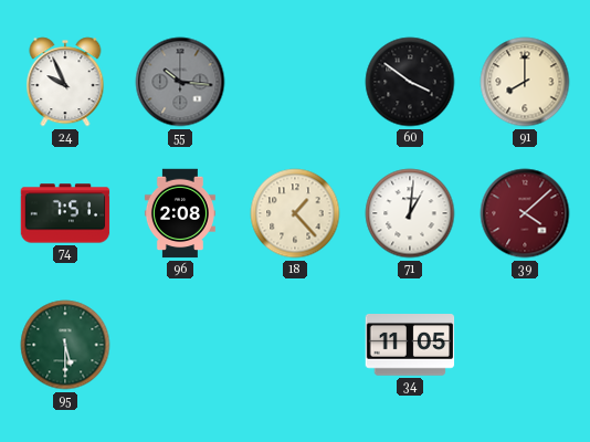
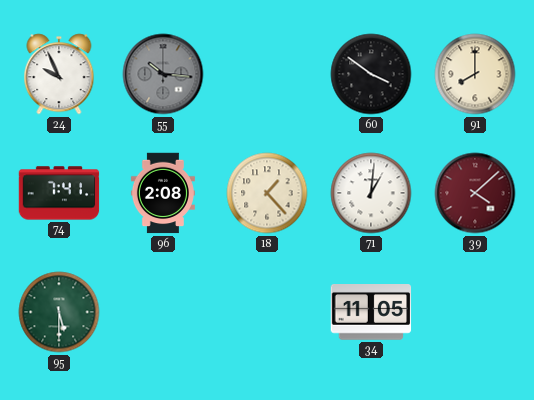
74: 7:51 -> 7:41
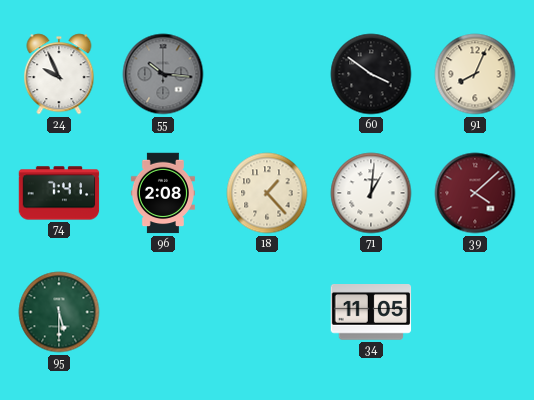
91: 8:00 -> 8:04
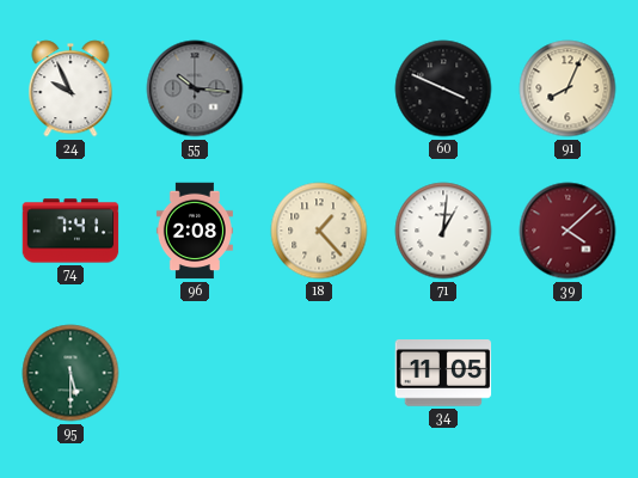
60: 3:51 -> 3:49
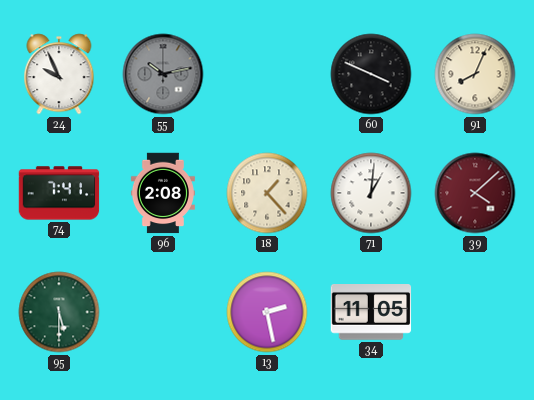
55: 10:16 -> 10:13
13: none -> 2:28
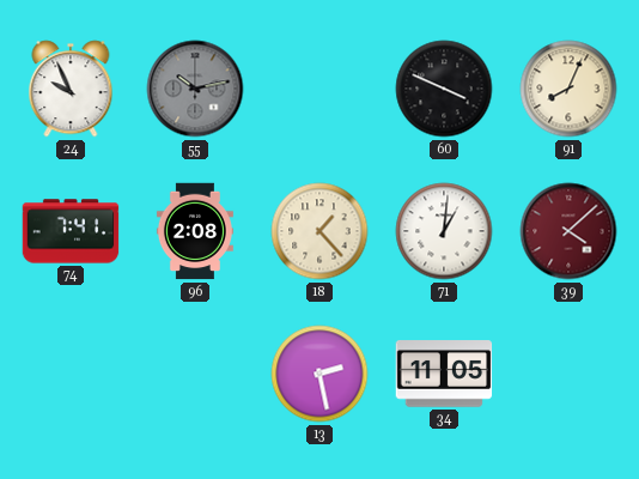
95: 5:30 -> none
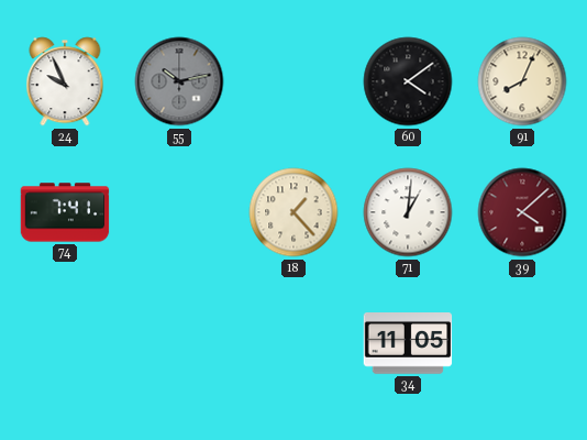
60: 3:49 -> 4:09
96: 2:08 -> none
13: 2:28 -> none
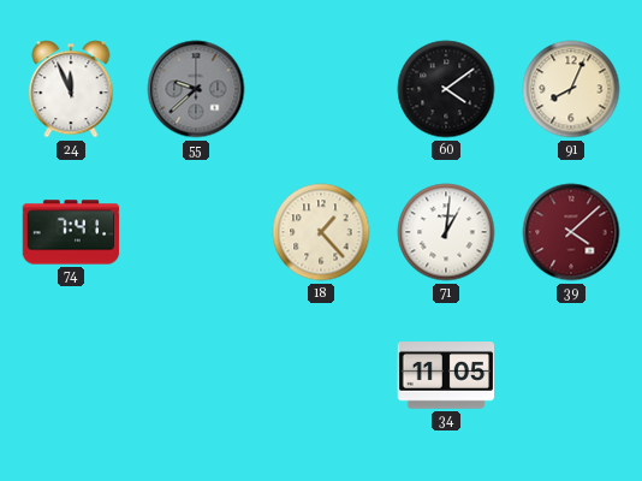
24: 9:56 -> 11:56
55: 10:13 -> 9:38
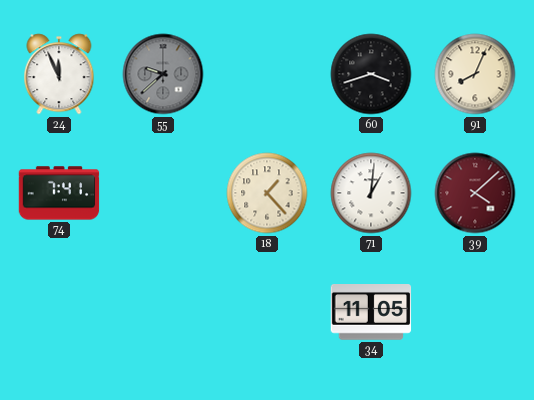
60: 4:09 -> 3:42
